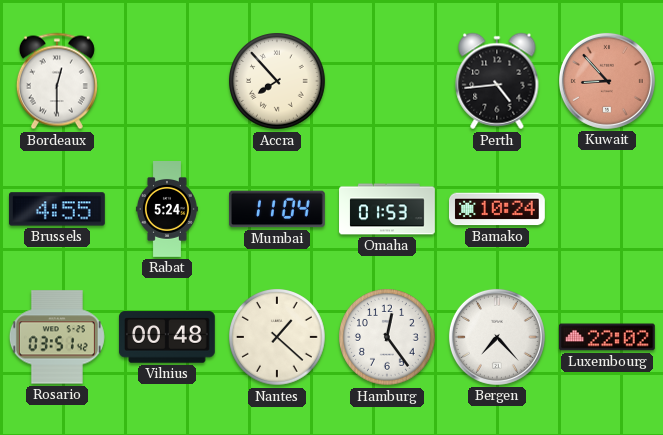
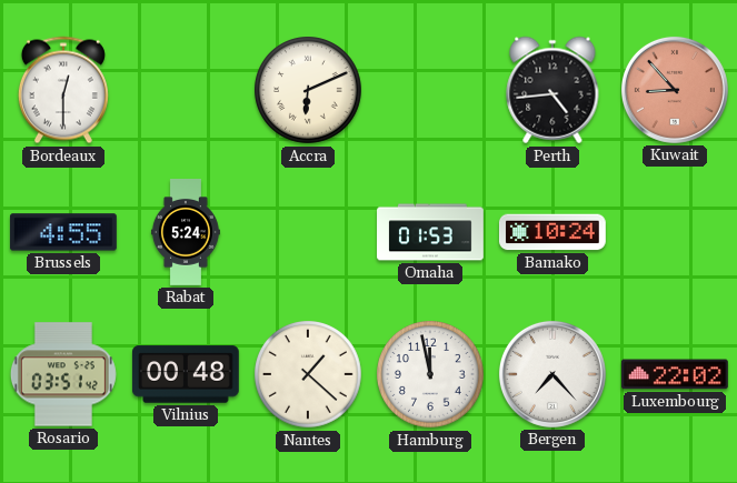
Accra: 7:53 -> 6:11
Mumbai: 11:04 -> none
Hamburg: 12:24 -> 11:58
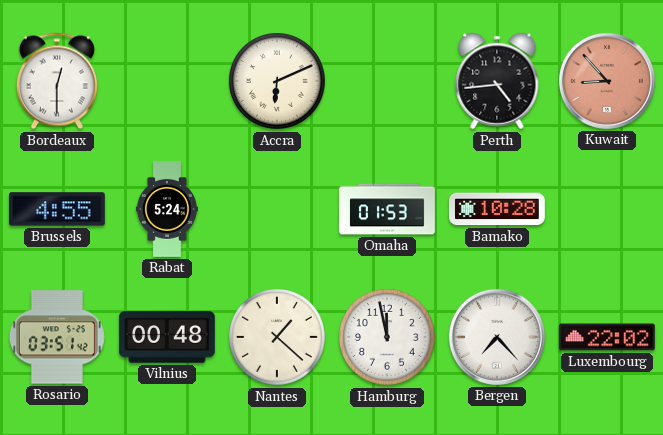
Bamako: 10:24 -> 10:28
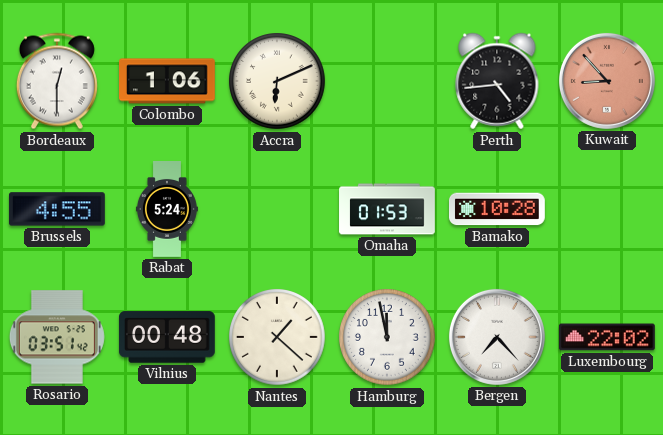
Colombo: none -> 1:06
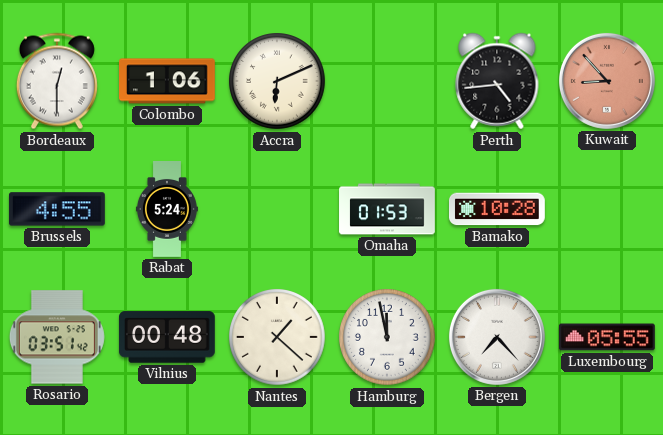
Luxembourg: 22:02 -> 05:55
